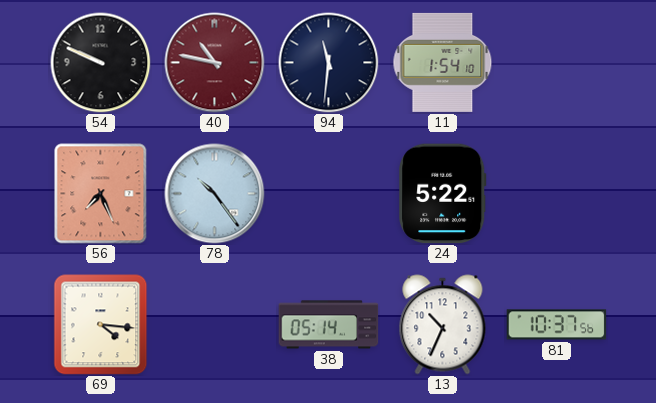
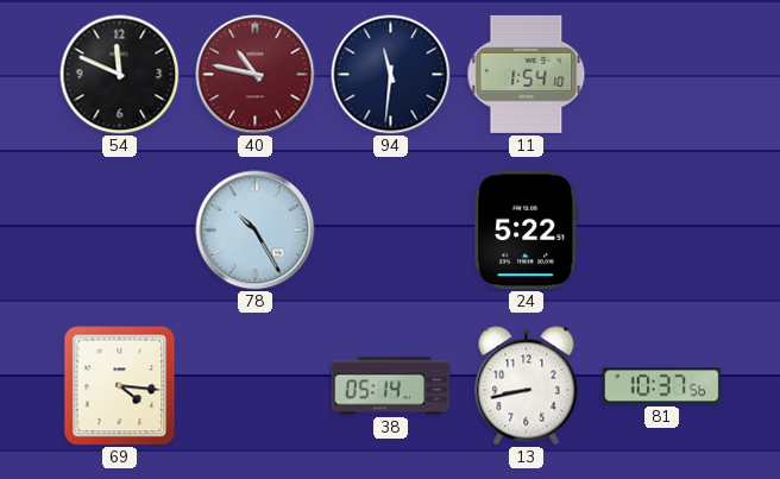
54: 9:49 -> 11:49
56: 7:26 -> none
78: 10:24 -> 10:25
13: 10:34 -> 8:43
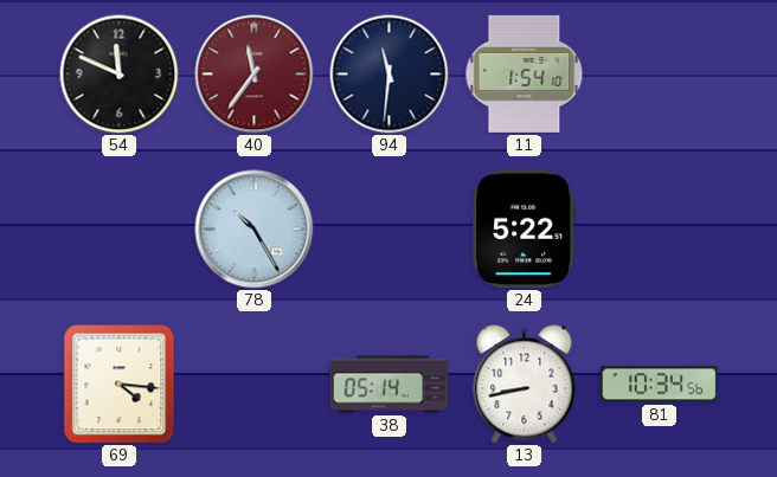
40: 10:47 -> 11:36
81: 10:37 -> 10:34
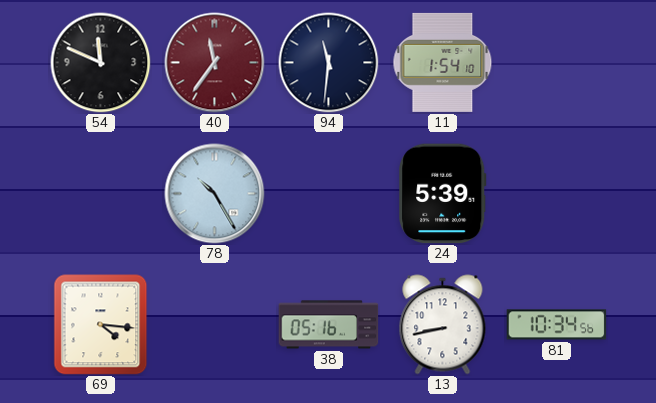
24: 5:22 -> 5:39
38: 05:14 -> 05:16
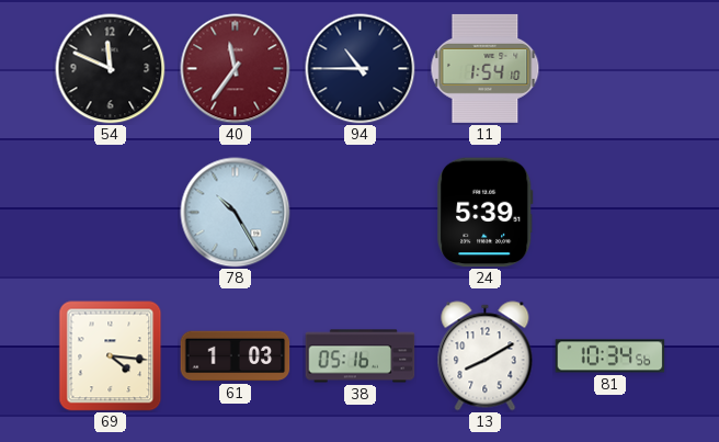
94: 11:31 -> 10:45
61: none -> 1:03
13: 8:43 -> 8:10
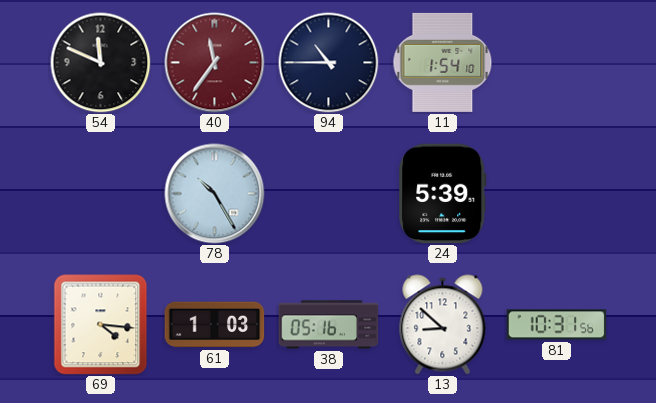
13: 8:10 -> 8:52
81: 10:34 -> 10:31
